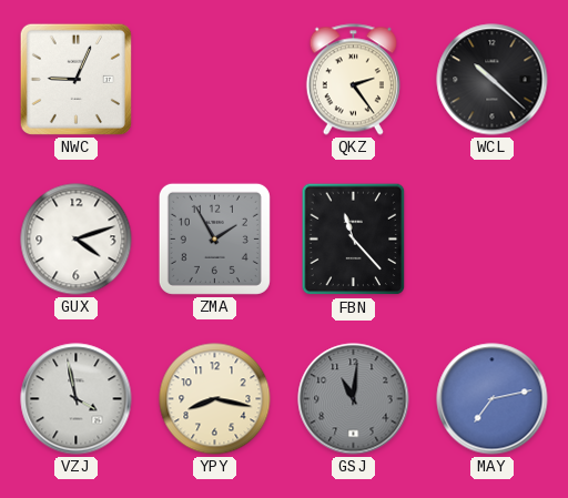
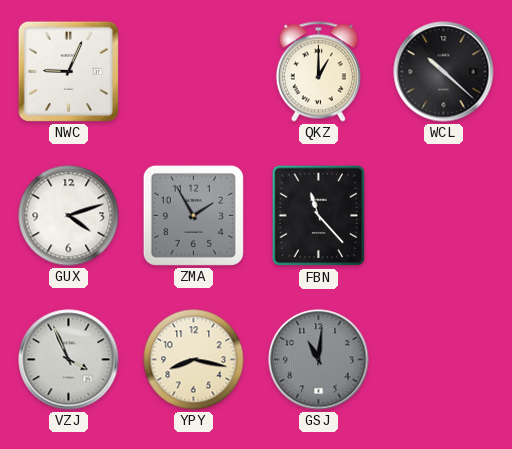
QKZ: 2:24 -> 1:00
VZJ: 3:58 -> 3:56
MAY: 7:13 -> none
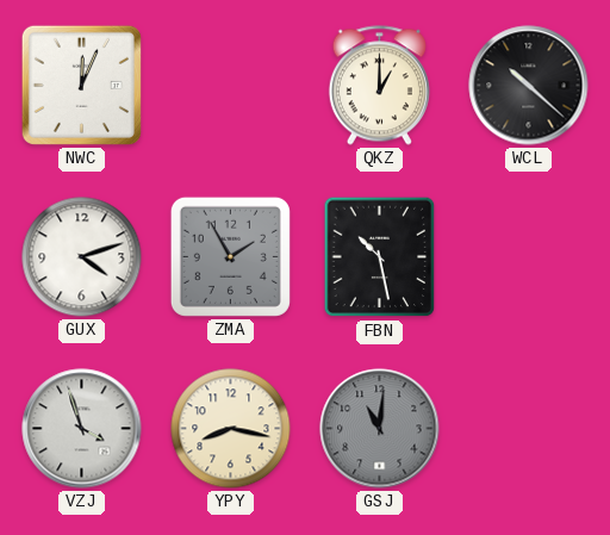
NWC: 9:04 -> 12:04
FBN: 11:23 -> 10:28
VZJ: 3:56 -> 3:57
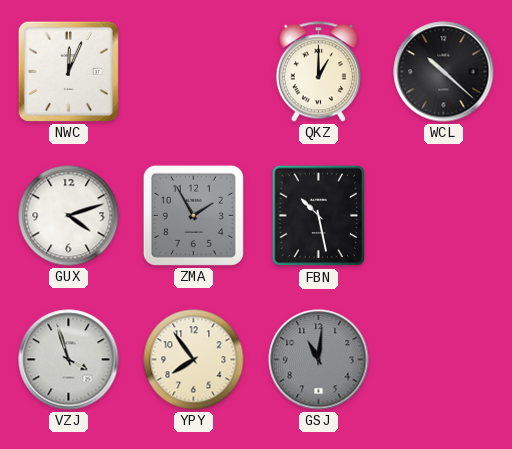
YPY: 8:17 -> 7:54
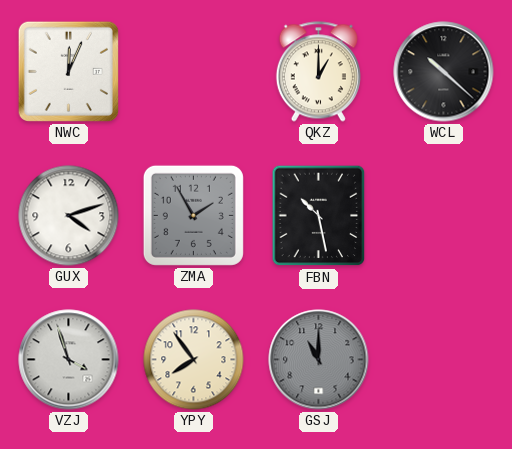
GSJ: 11:01 -> 11:00
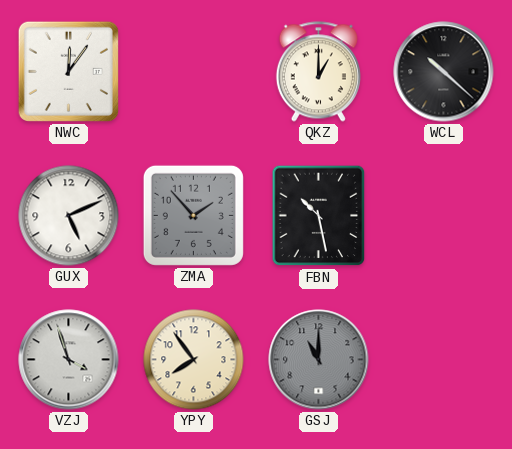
NWC: 12:04 -> 12:06
GUX: 4:12 -> 5:11
ZMA: 1:55 -> 1:53
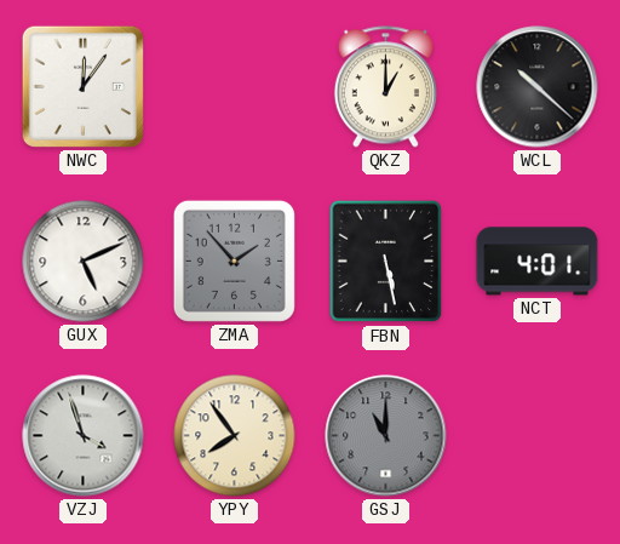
FBN: 10:28 -> 5:28
NCT: none -> 4:01
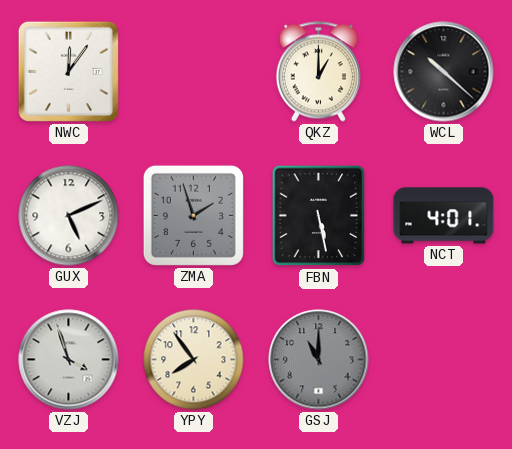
ZMA: 1:53 -> 1:57
